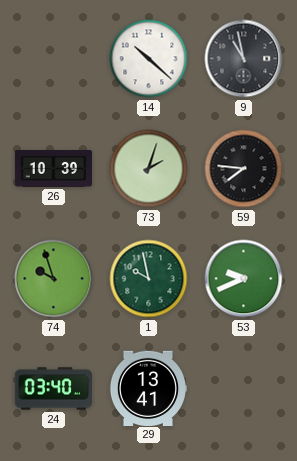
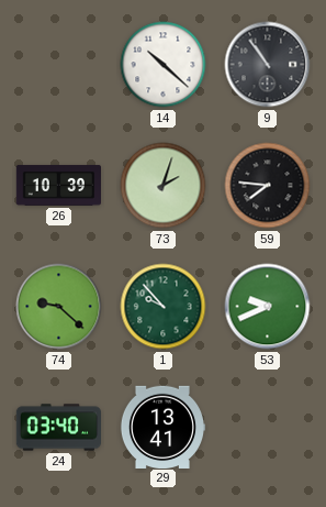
9: 10:58 -> 10:54
74: 9:57 -> 9:22
1: 9:58 -> 9:53
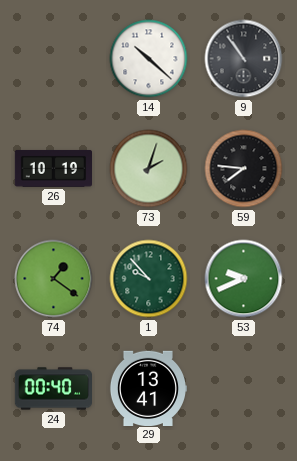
26: 10:39 -> 10:19
74: 9:22 -> 1:21
24: 03:40 -> 00:40
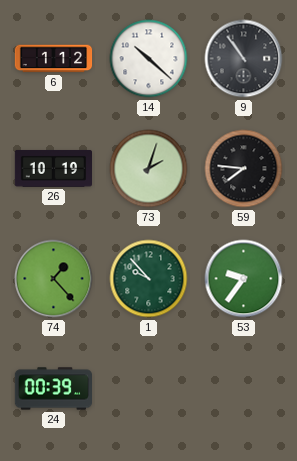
6: none -> 1:12
74: 1:21 -> 1:23
53: 9:41 -> 9:36
24: 00:40 -> 00:39
29: 13:41 -> none
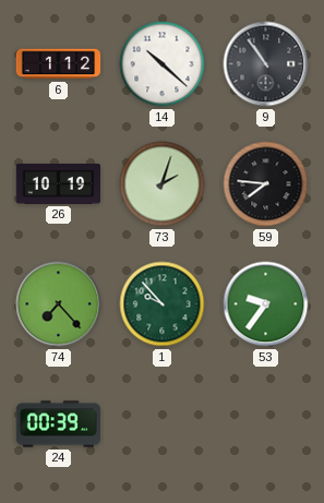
74: 1:23 -> 7:23
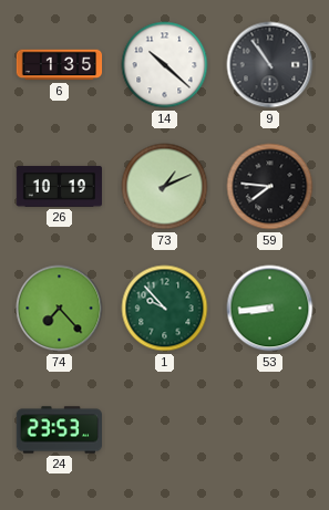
6: 1:12 -> 1:35
73: 2:03 -> 1:11
53: 9:36 -> 8:44
24: 00:39 -> 23:53
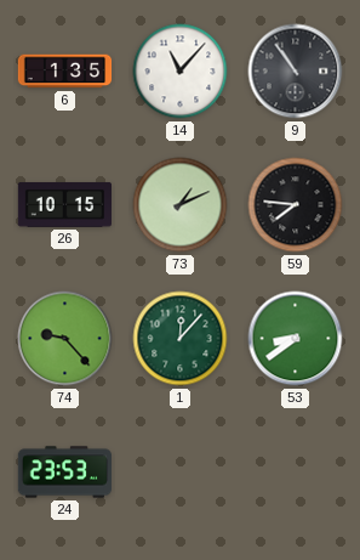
14: 10:22 -> 11:07
26: 10:19 -> 10:15
74: 7:23 -> 9:23
1: 9:53 -> 12:07
53: 8:44 -> 8:39
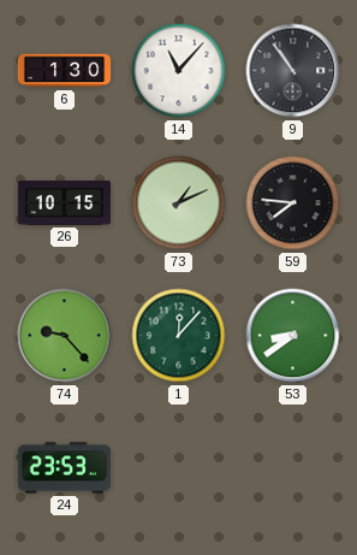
6: 1:35 -> 1:30
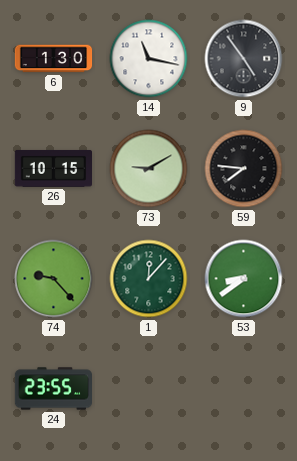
14: 11:07 -> 11:17
9: 10:54 -> 4:54
73: 1:11 -> 9:10
24: 23:53 -> 23:55
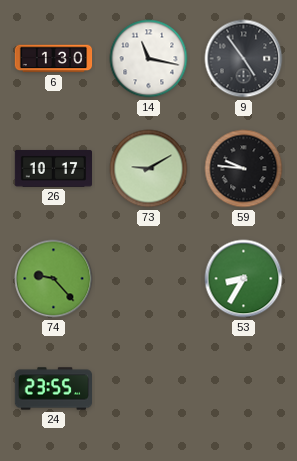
26: 10:15 -> 10:17
59: 7:46 -> 9:46
1: 12:07 -> none
53: 8:39 -> 8:35
